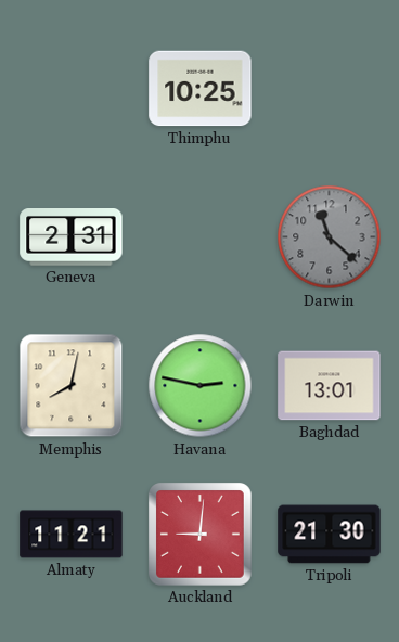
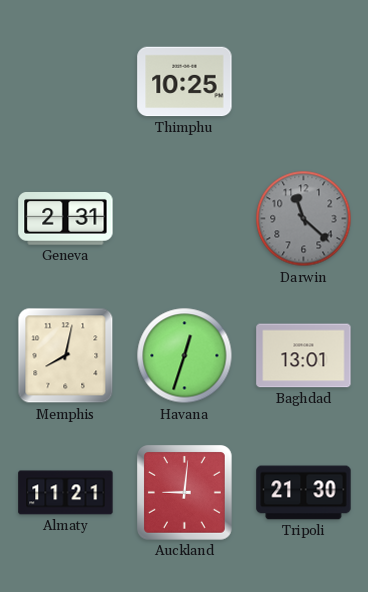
Havana: 2:47 -> 12:33
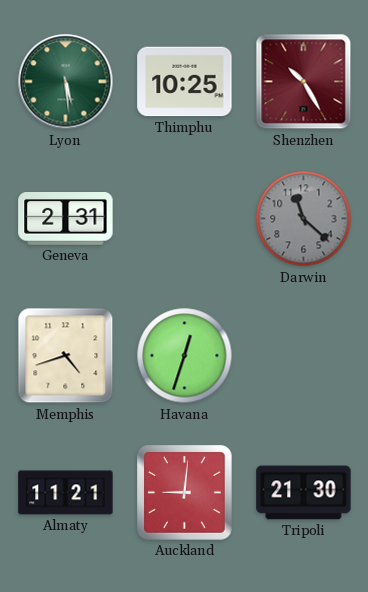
Lyon: none -> 5:29
Shenzhen: none -> 10:25
Memphis: 8:02 -> 4:42
Baghdad: 13:01 -> none
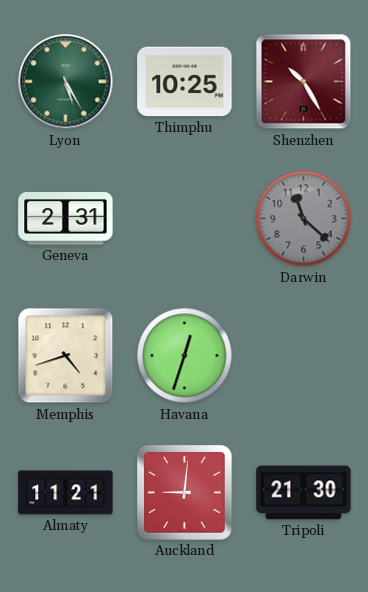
Lyon: 5:29 -> 5:25
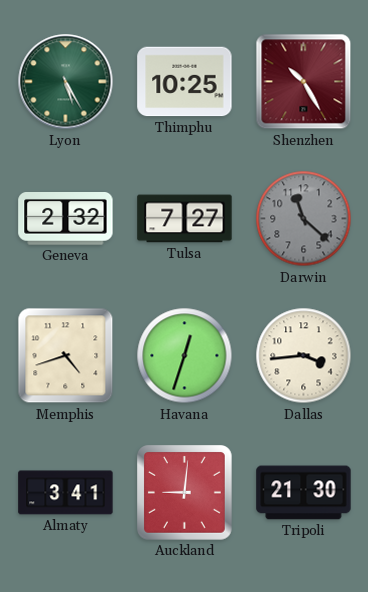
Geneva: 2:31 -> 2:32
Tulsa: none -> 7:27
Dallas: none -> 3:44
Almaty: 11:21 -> 3:41
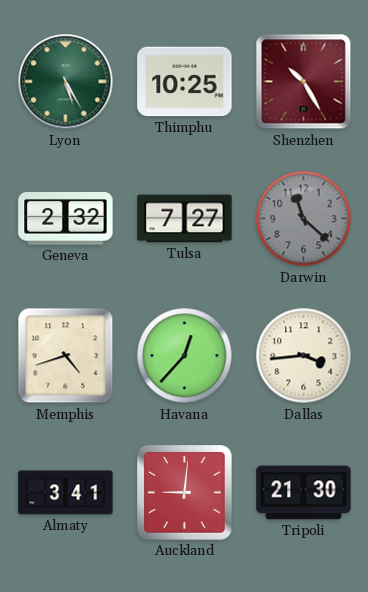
Havana: 12:33 -> 12:37
